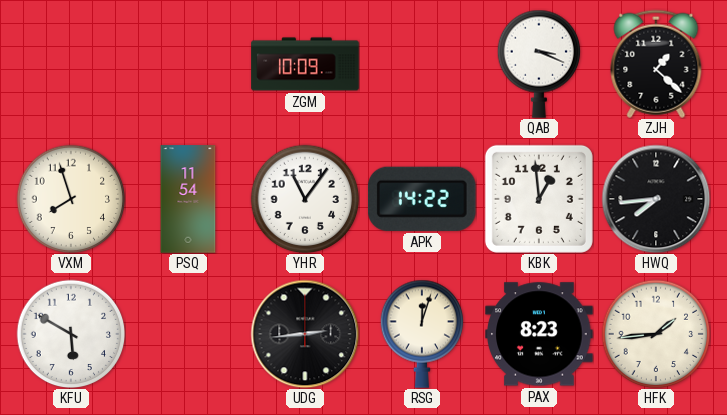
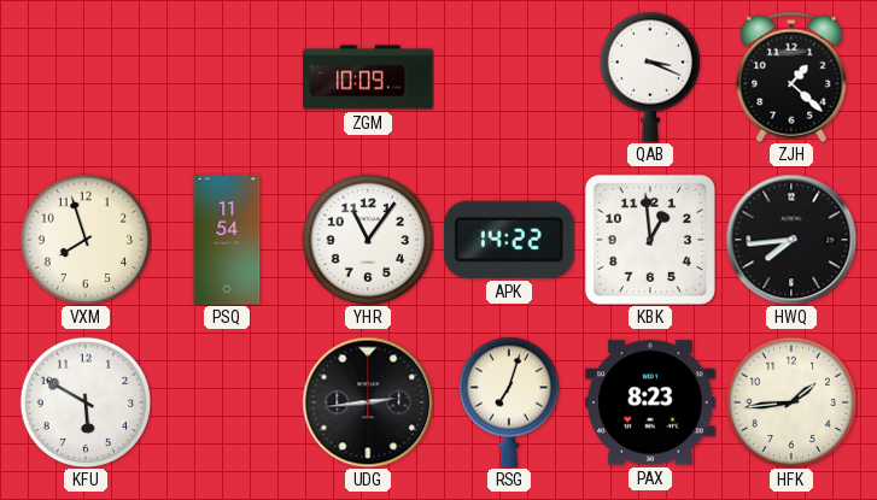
RSG: 12:03 -> 7:03
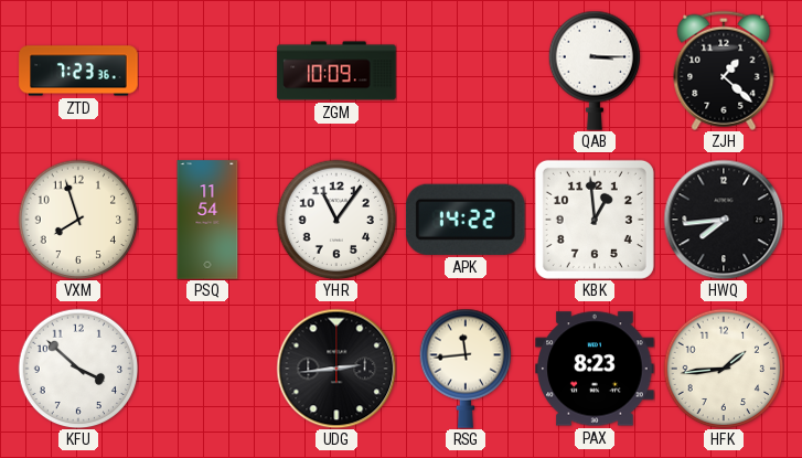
ZTD: none -> 7:23
QAB: 3:19 -> 3:15
KFU: 5:50 -> 3:52
RSG: 7:03 -> 11:44
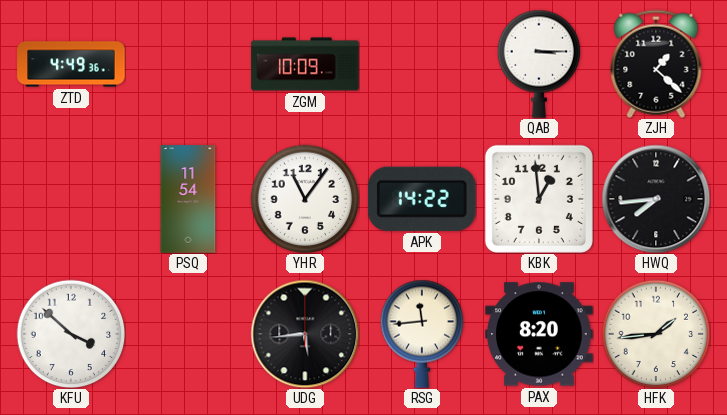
ZTD: 7:23 -> 4:49
VXM: 7:57 -> none
UDG: 2:44 -> 5:44
PAX: 8:23 -> 8:20
